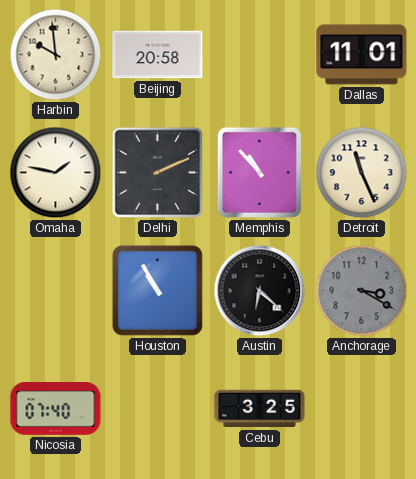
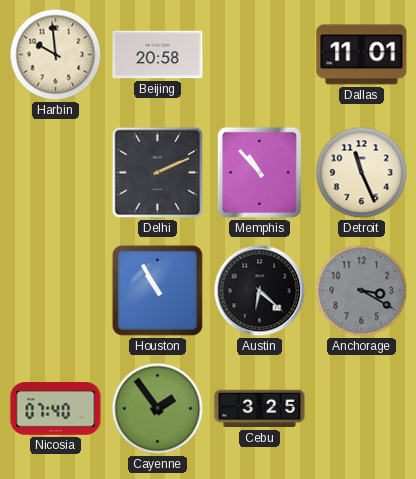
Omaha: 1:47 -> none
Cayenne: none -> 1:54
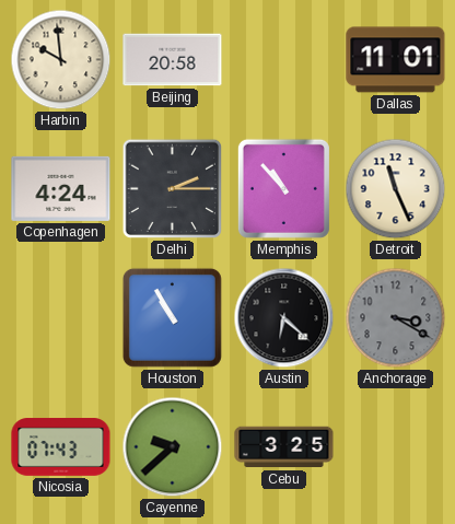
Copenhagen: none -> 4:24
Delhi: 2:11 -> 2:15
Nicosia: 07:40 -> 07:43
Cayenne: 1:54 -> 9:38
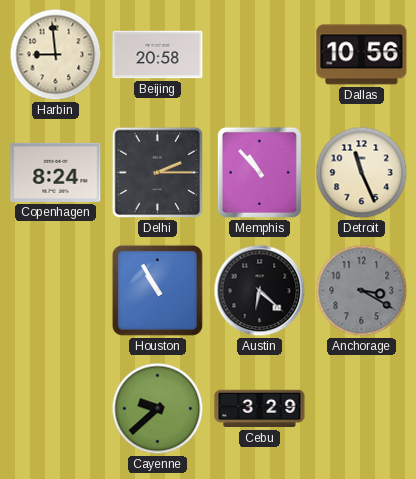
Harbin: 9:59 -> 8:59
Dallas: 11:01 -> 10:56
Copenhagen: 4:24 -> 8:24
Nicosia: 07:43 -> none
Cebu: 3:25 -> 3:29
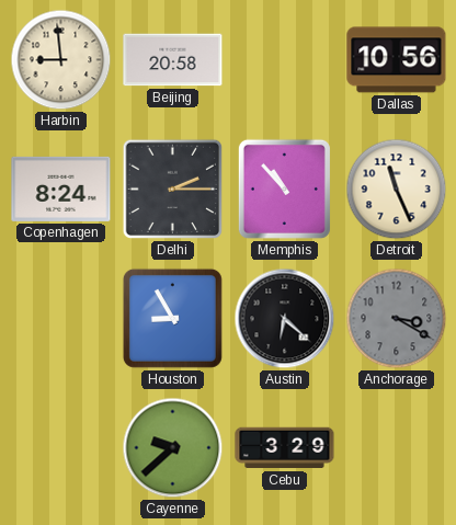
Houston: 10:55 -> 8:55
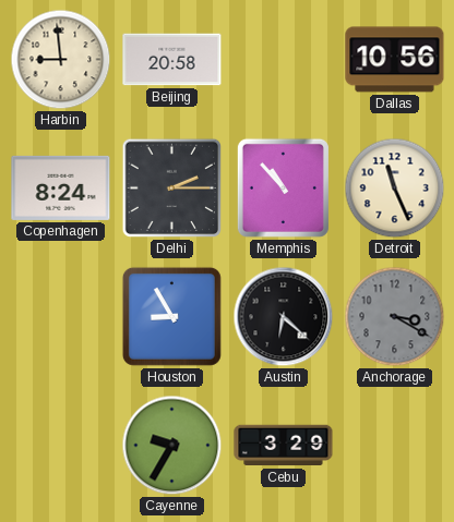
Cayenne: 9:38 -> 9:35
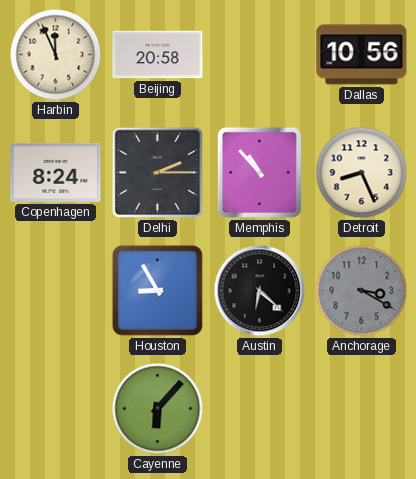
Harbin: 8:59 -> 11:56
Detroit: 11:26 -> 8:26
Cayenne: 9:35 -> 6:07
Cebu: 3:29 -> none
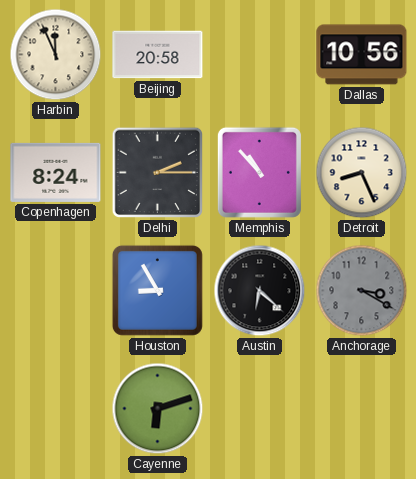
Cayenne: 6:07 -> 6:12
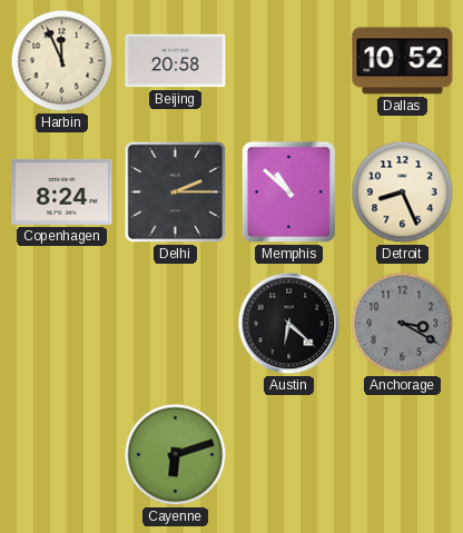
Dallas: 10:56 -> 10:52
Memphis: 10:53 -> 10:52
Houston: 8:55 -> none
